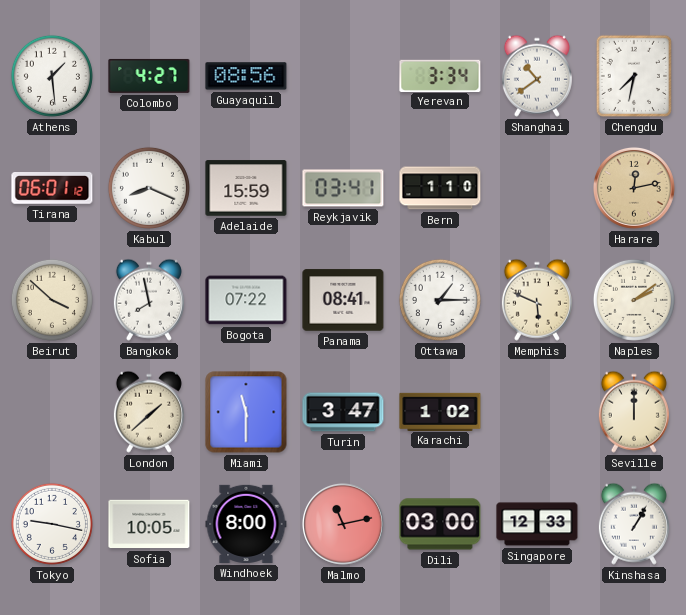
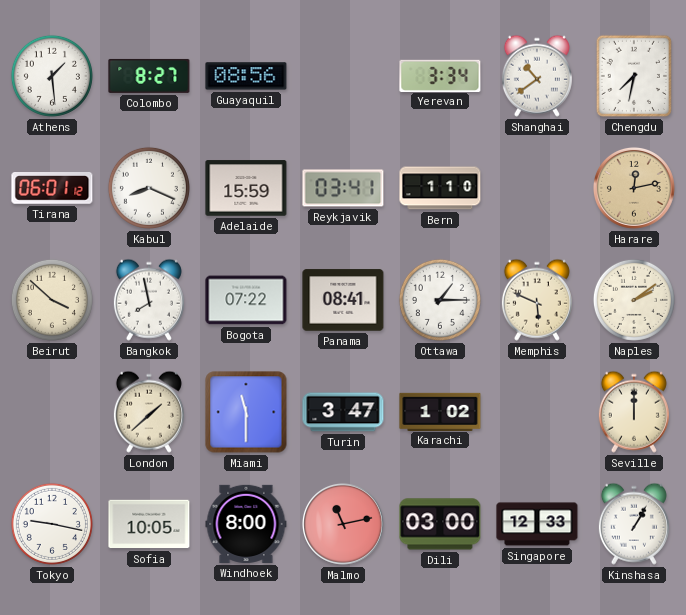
Colombo: 4:27 -> 8:27
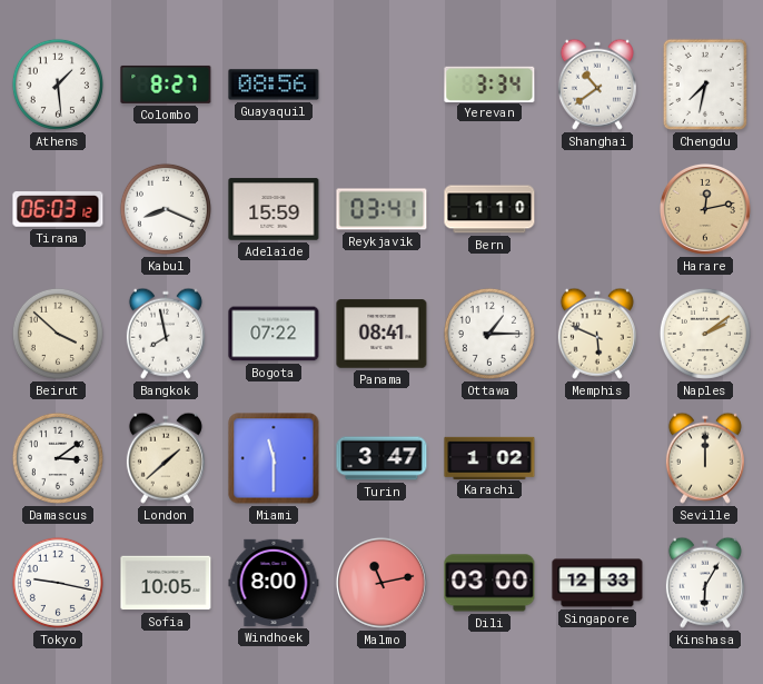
Tirana: 06:01 -> 06:03
Damascus: none -> 3:09
Kinshasa: 1:05 -> 6:05
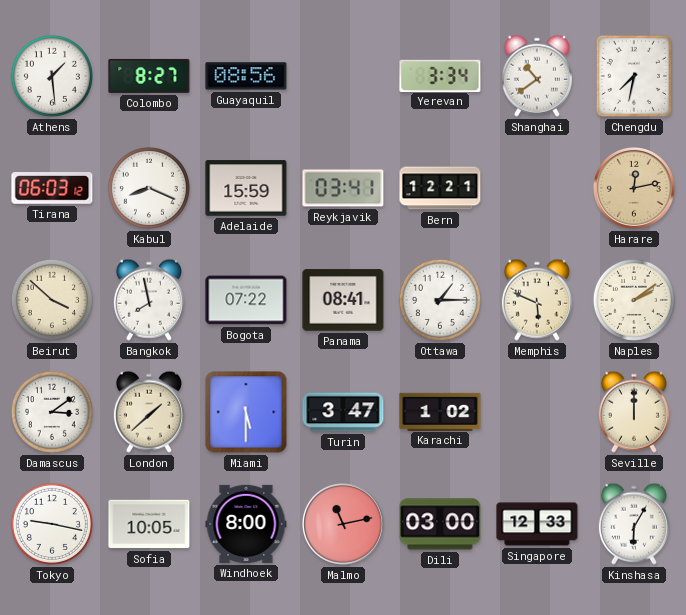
Bern: 1:10 -> 12:21
Miami: 11:30 -> 5:30
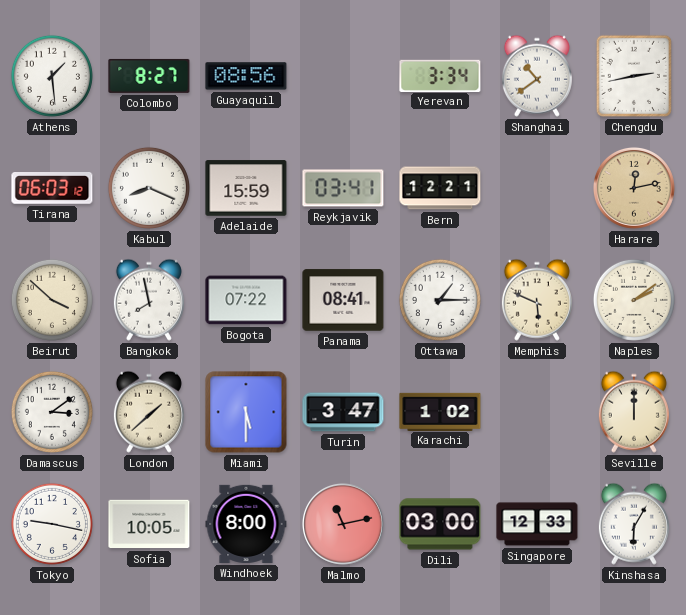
Chengdu: 7:32 -> 2:43
